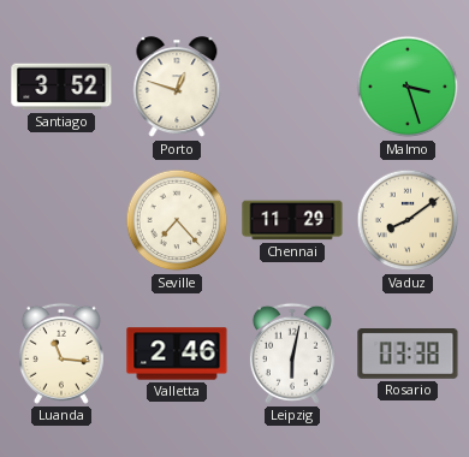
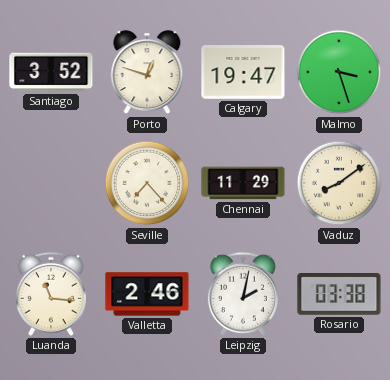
Calgary: none -> 19:47
Leipzig: 6:02 -> 2:02
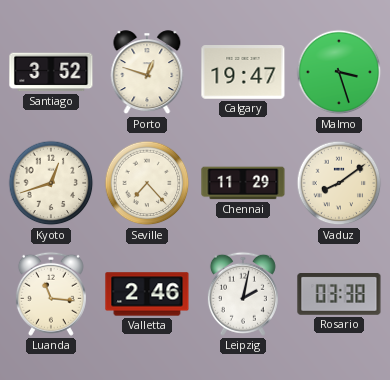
Kyoto: none -> 12:42
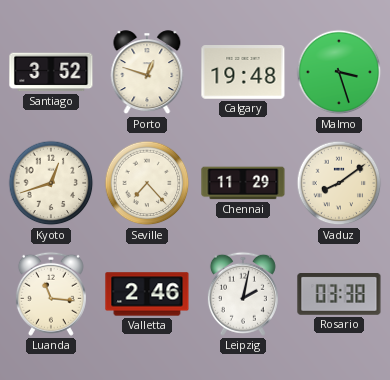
Calgary: 19:47 -> 19:48
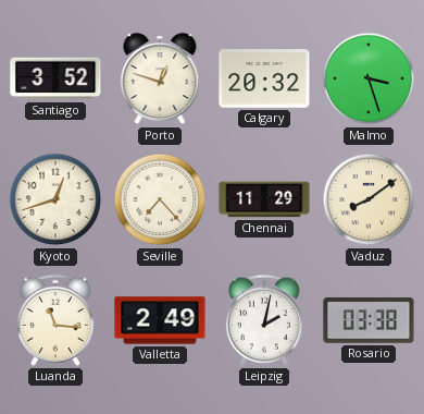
Calgary: 19:48 -> 20:32
Valletta: 2:46 -> 2:49
